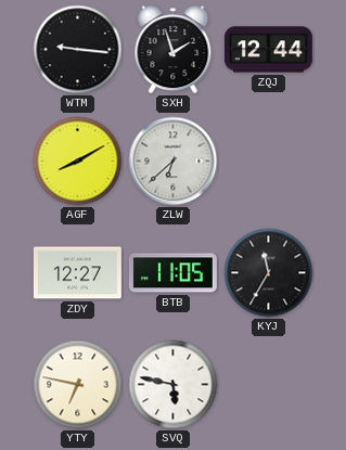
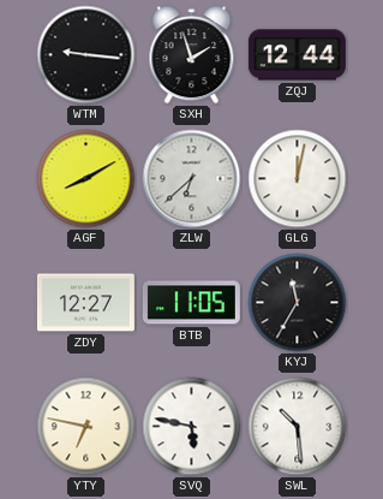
GLG: none -> 12:02
SWL: none -> 10:29
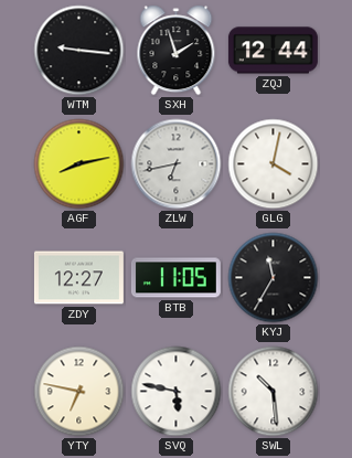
AGF: 8:10 -> 8:13
ZLW: 6:38 -> 6:43
GLG: 12:02 -> 4:02
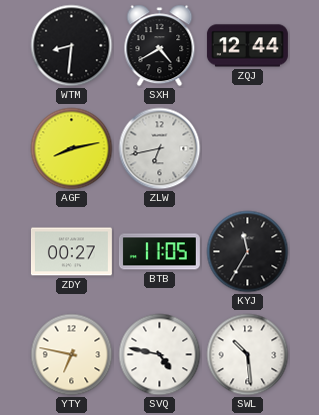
WTM: 9:16 -> 8:31
SXH: 1:57 -> 4:40
GLG: 4:02 -> none
ZDY: 12:27 -> 00:27
SVQ: 5:47 -> 4:47
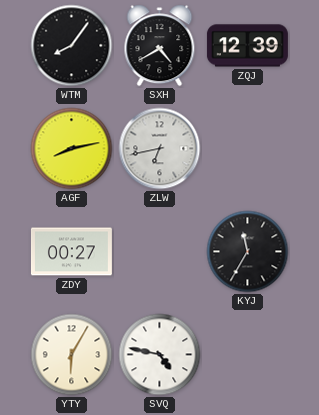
WTM: 8:31 -> 8:06
ZQJ: 12:44 -> 12:39
BTB: 11:05 -> none
YTY: 6:47 -> 6:05
SWL: 10:29 -> none
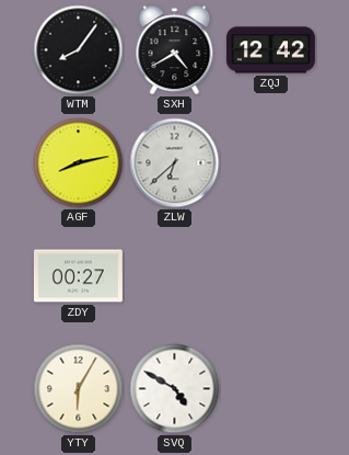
ZQJ: 12:39 -> 12:42
ZLW: 6:43 -> 6:38
KYJ: 11:35 -> none
SVQ: 4:47 -> 4:50
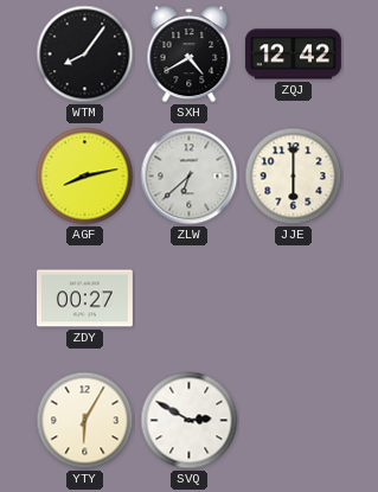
JJE: none -> 6:00
SVQ: 4:50 -> 2:50
